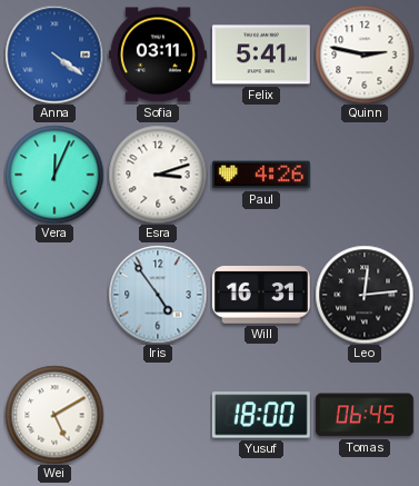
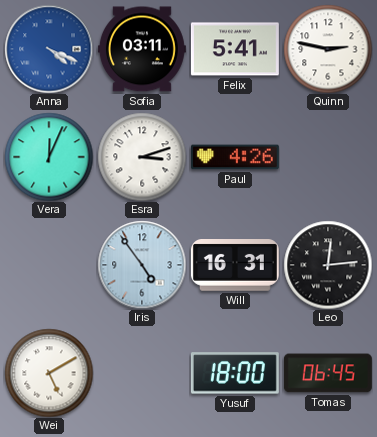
Anna: 4:21 -> 4:19
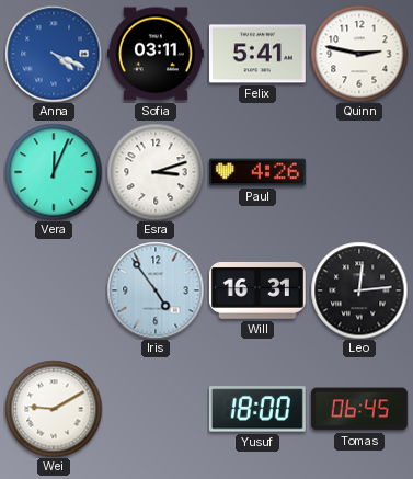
Wei: 5:10 -> 9:10
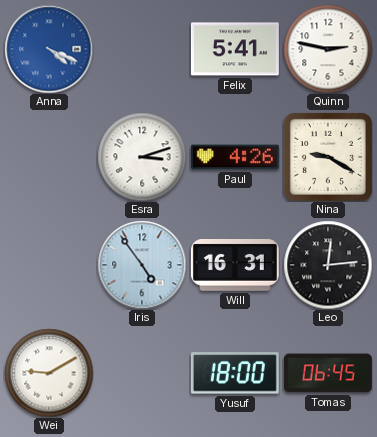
Sofia: 03:11 -> none
Vera: 12:04 -> none
Nina: none -> 9:20
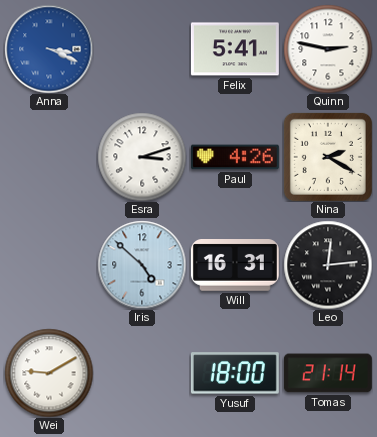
Anna: 4:19 -> 3:19
Nina: 9:20 -> 2:20
Iris: 4:54 -> 4:52
Tomas: 06:45 -> 21:14
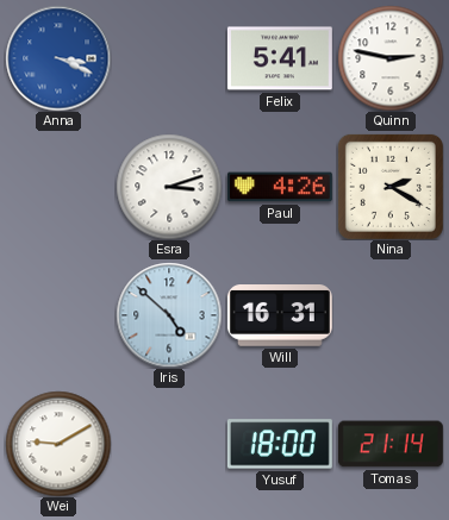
Leo: 12:14 -> none
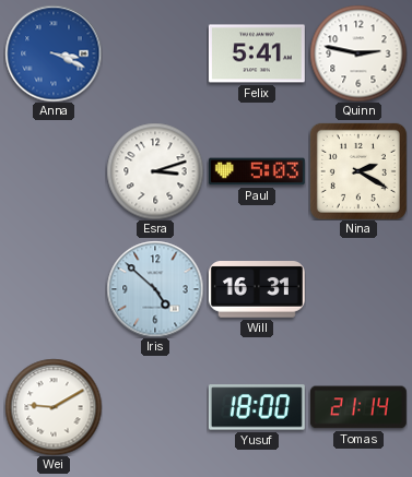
Paul: 4:26 -> 5:03
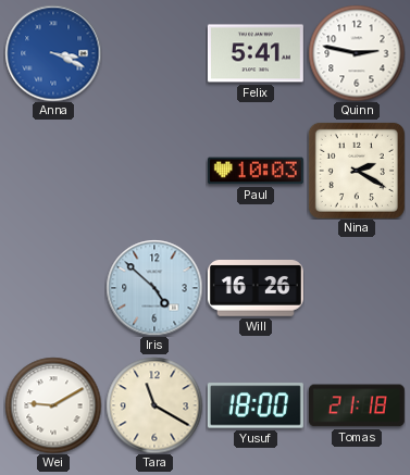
Esra: 3:12 -> none
Paul: 5:03 -> 10:03
Will: 16:31 -> 16:26
Tara: none -> 11:20
Tomas: 21:14 -> 21:18
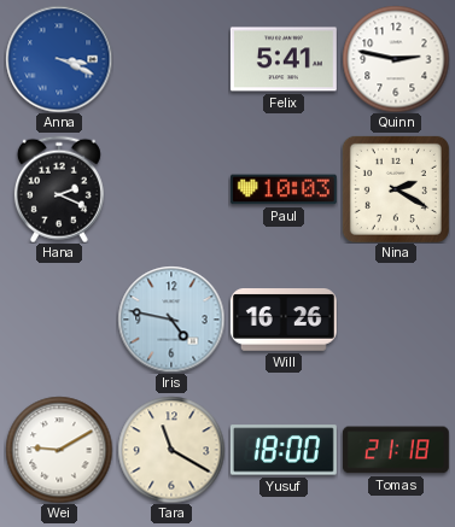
Hana: none -> 2:19
Iris: 4:52 -> 4:47
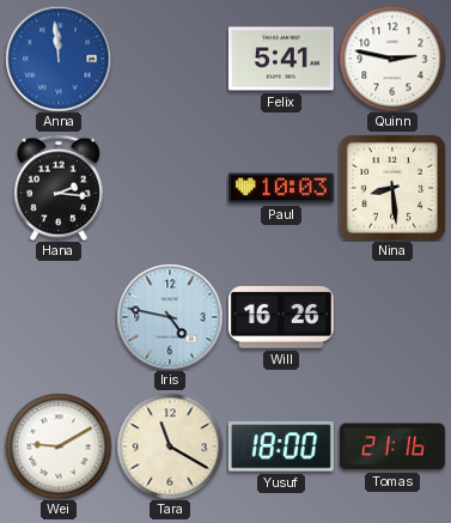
Anna: 3:19 -> 11:59
Hana: 2:19 -> 2:16
Nina: 2:20 -> 8:29
Tomas: 21:18 -> 21:16
